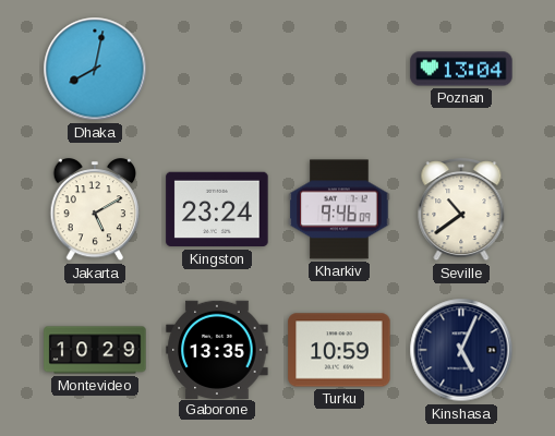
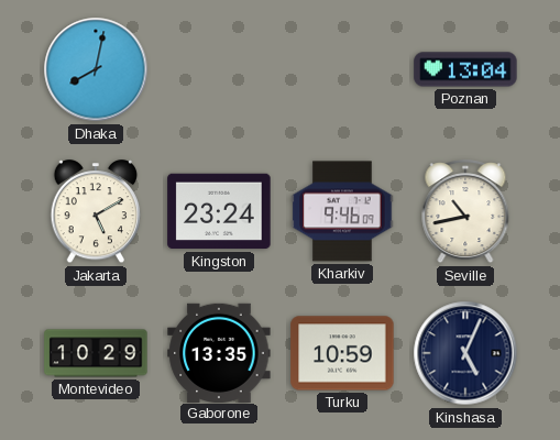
Seville: 10:39 -> 10:43
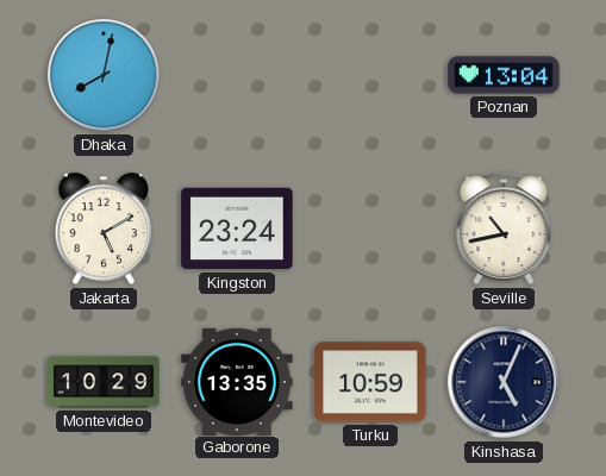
Kharkiv: 9:46 -> none
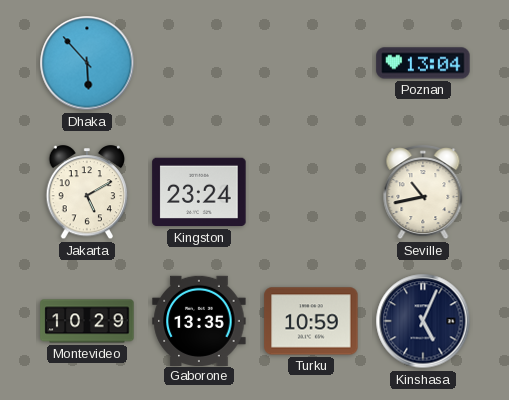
Dhaka: 8:02 -> 5:53
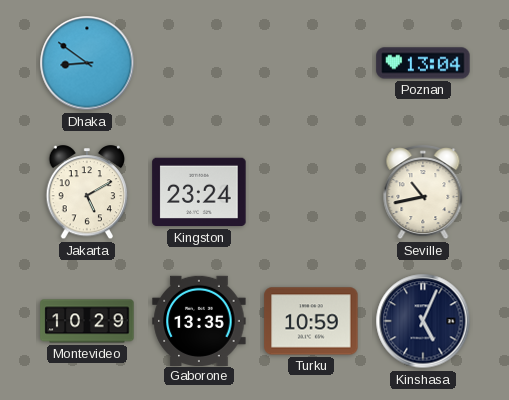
Dhaka: 5:53 -> 8:51
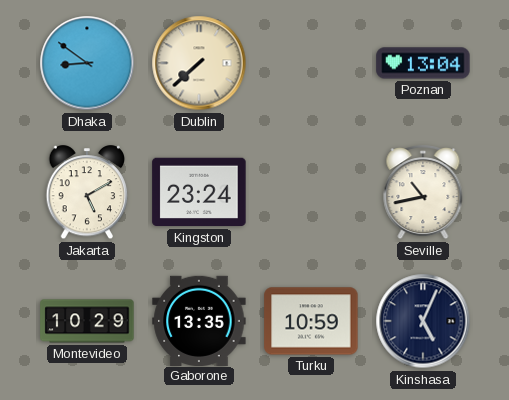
Dublin: none -> 7:38
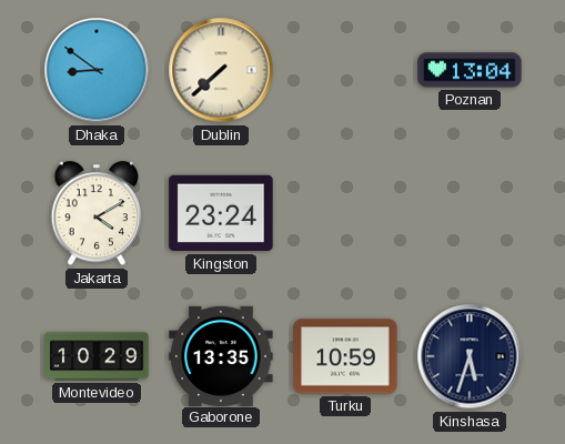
Jakarta: 5:10 -> 4:10
Seville: 10:43 -> none
Kinshasa: 5:04 -> 5:33
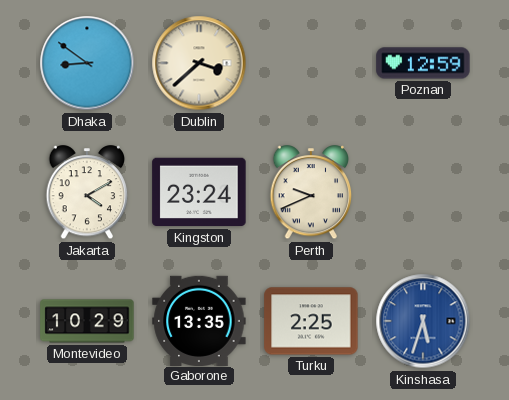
Dublin: 7:38 -> 3:38
Poznan: 13:04 -> 12:59
Perth: none -> 9:41
Turku: 10:59 -> 2:25
Kinshasa dial: navy -> blue
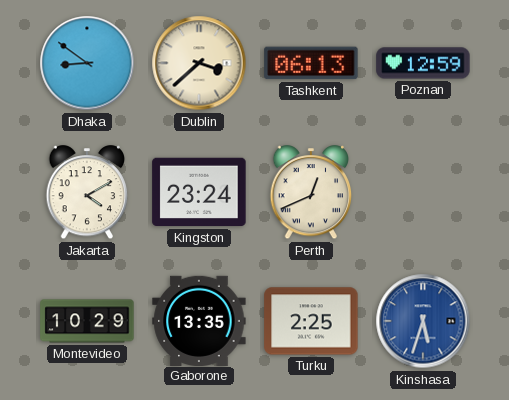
Tashkent: none -> 06:13
Perth: 9:41 -> 12:41
